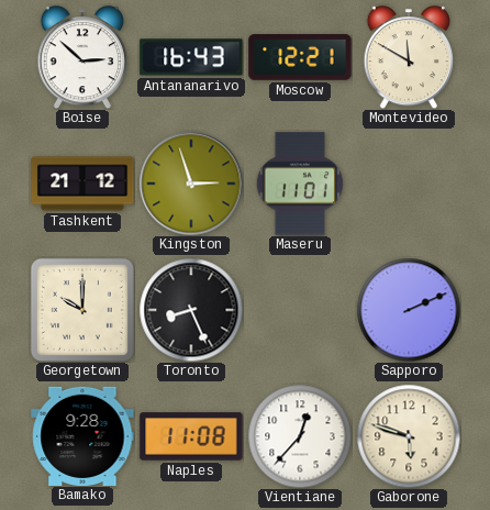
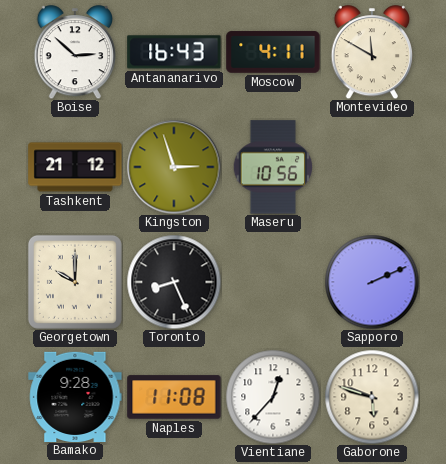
Moscow: 12:21 -> 4:11
Maseru: 11:01 -> 10:56
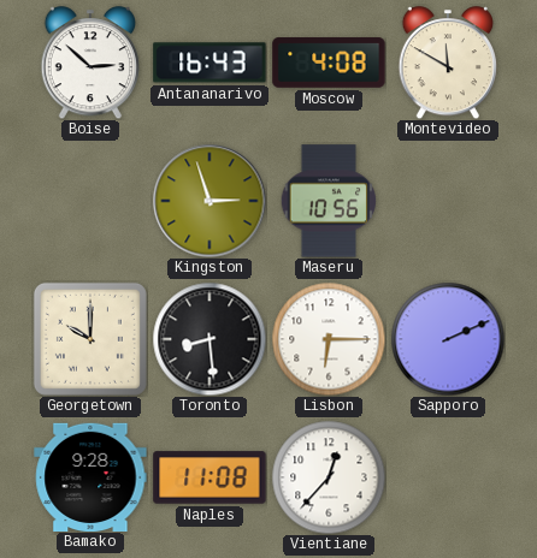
Moscow: 4:11 -> 4:08
Tashkent: 21:12 -> none
Toronto: 8:26 -> 8:29
Lisbon: none -> 6:15
Gaborone: 5:48 -> none
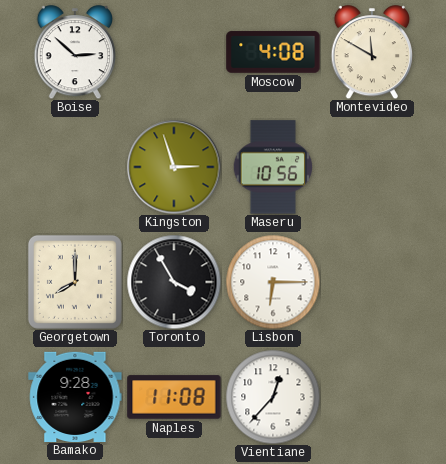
Antananarivo: 16:43 -> none
Georgetown: 10:00 -> 8:00
Toronto: 8:29 -> 3:55
Sapporo: 2:11 -> none
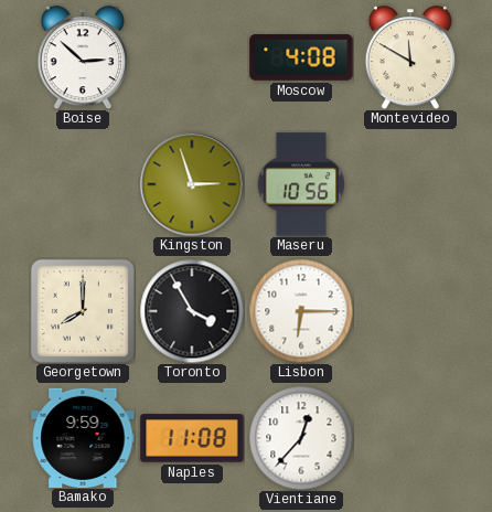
Bamako: 9:28 -> 9:59
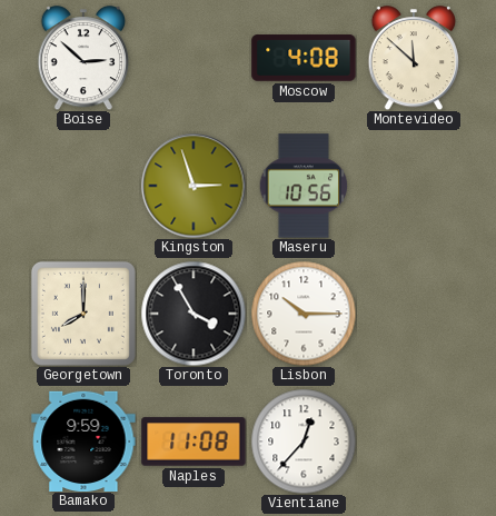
Montevideo: 11:50 -> 11:52
Lisbon: 6:15 -> 10:15
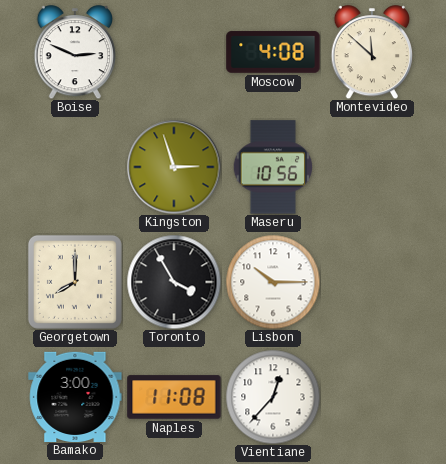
Boise: 2:52 -> 2:49
Bamako: 9:59 -> 3:00
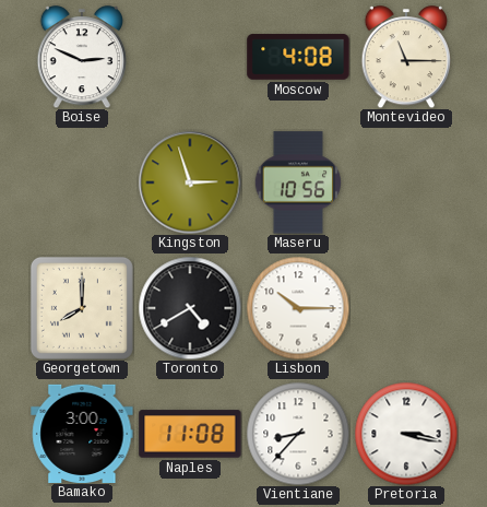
Montevideo: 11:52 -> 11:15
Toronto: 3:55 -> 4:40
Vientiane: 12:37 -> 8:37
Pretoria: none -> 3:17
